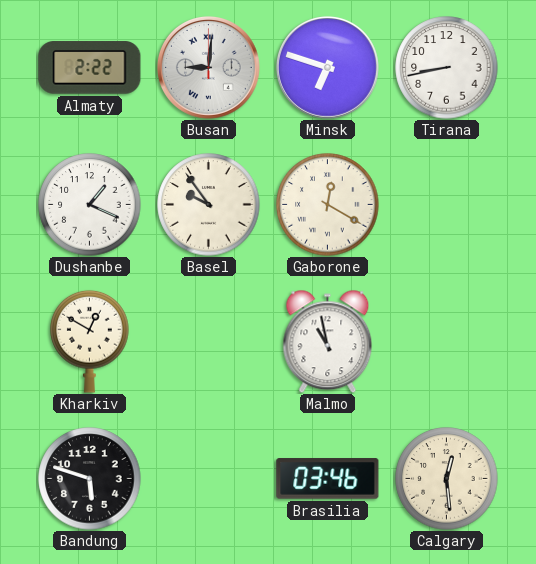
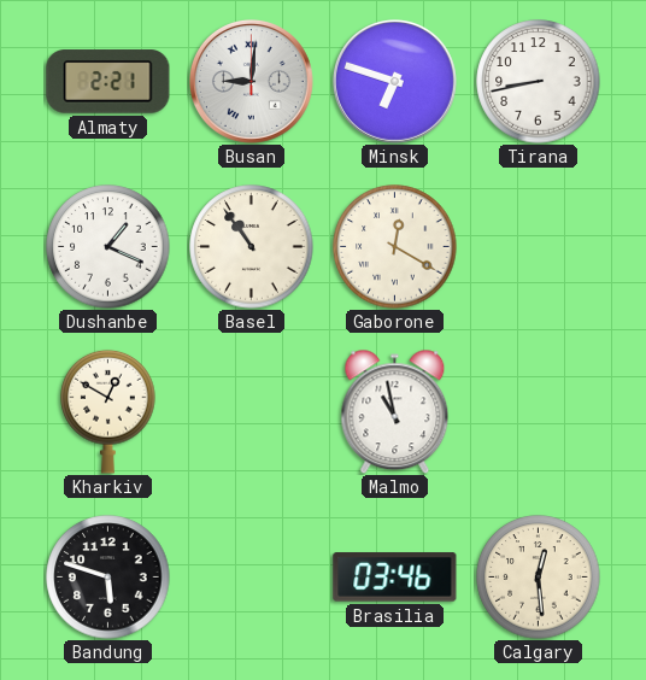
Almaty: 2:22 -> 2:21
Basel: 9:54 -> 10:54
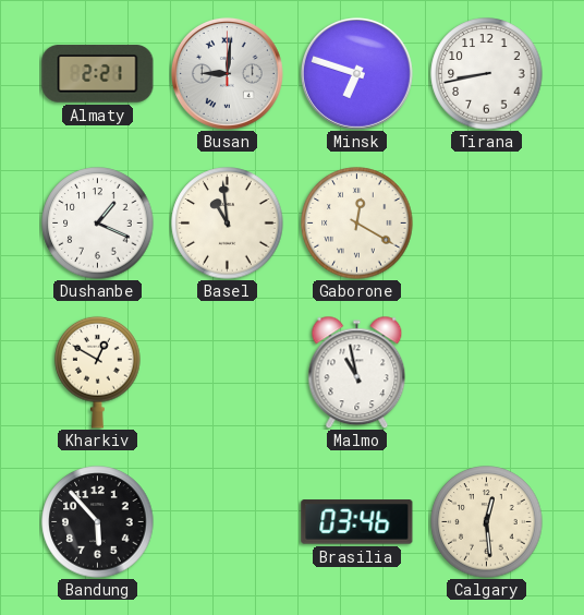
Basel: 10:54 -> 10:59
Bandung: 5:48 -> 5:53
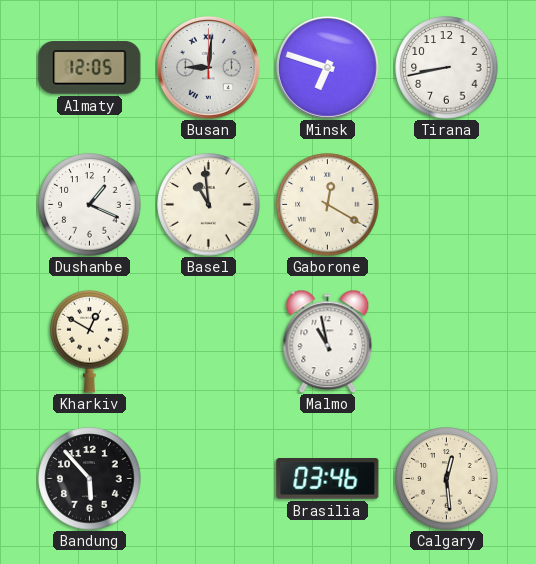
Almaty: 2:21 -> 12:05
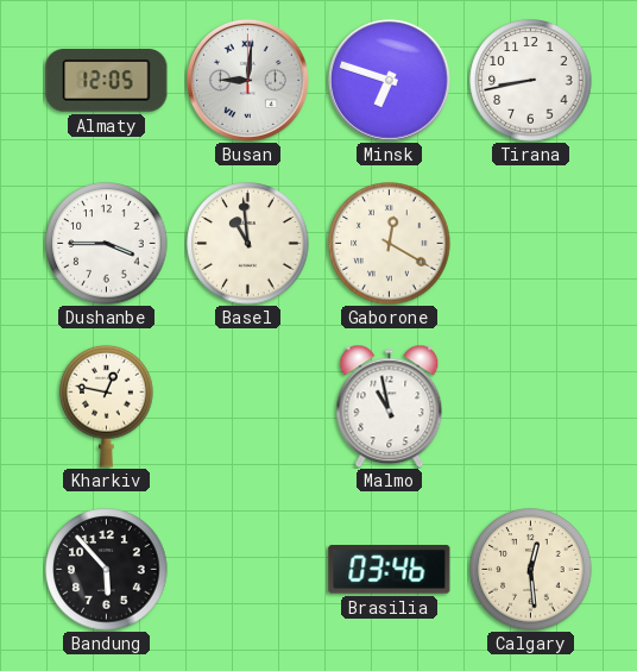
Dushanbe: 1:19 -> 3:45
Kharkiv: 12:50 -> 12:47
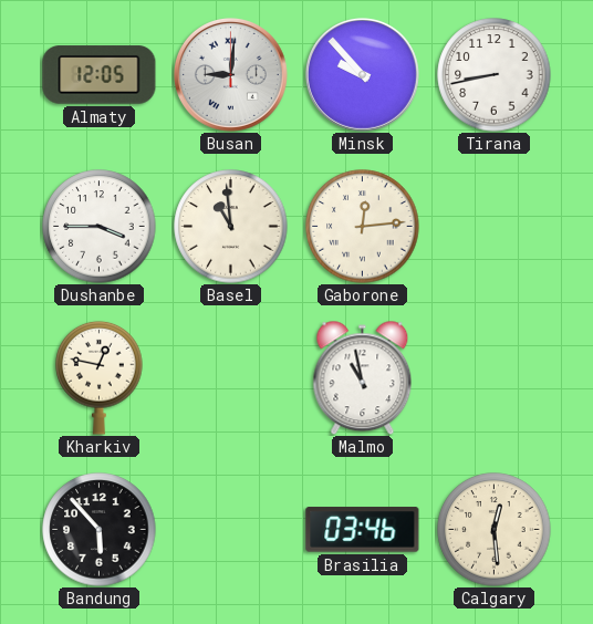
Minsk: 6:48 -> 9:53
Gaborone: 12:20 -> 12:14
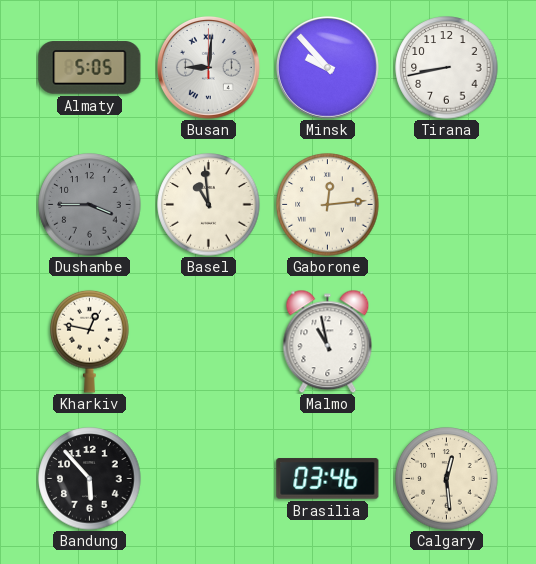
Almaty: 12:05 -> 5:05
Dushanbe dial: white -> grey
